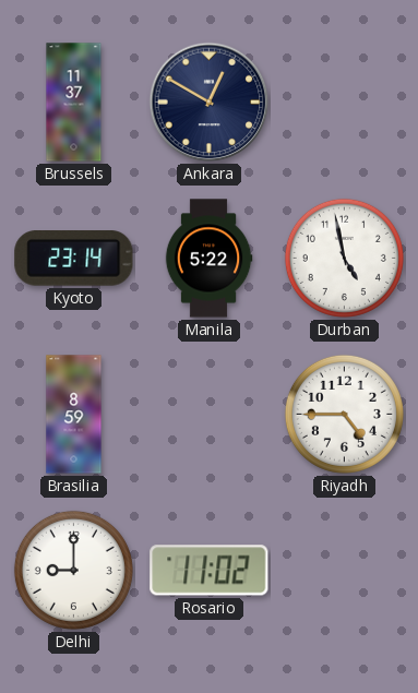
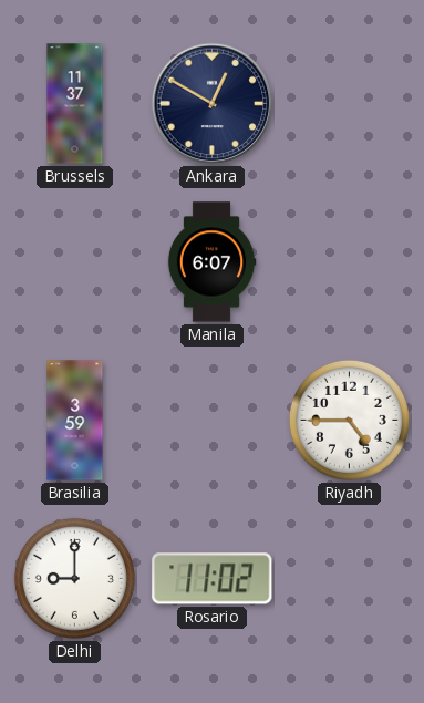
Kyoto: 23:14 -> none
Manila: 5:22 -> 6:07
Durban: 4:58 -> none
Brasilia: 8:59 -> 3:59
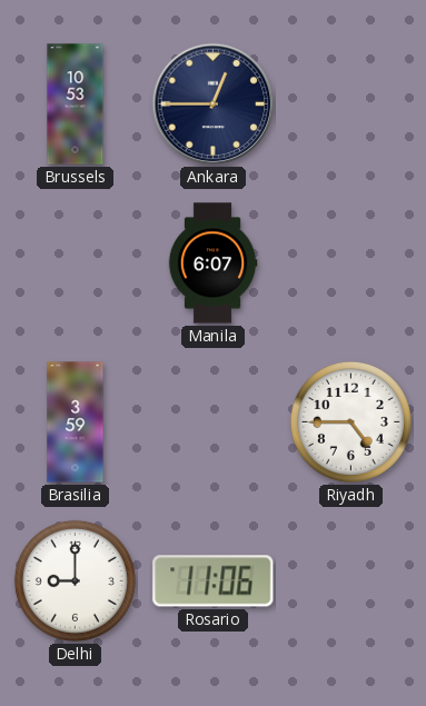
Brussels: 11:37 -> 10:53
Ankara: 12:50 -> 12:45
Rosario: 11:02 -> 11:06
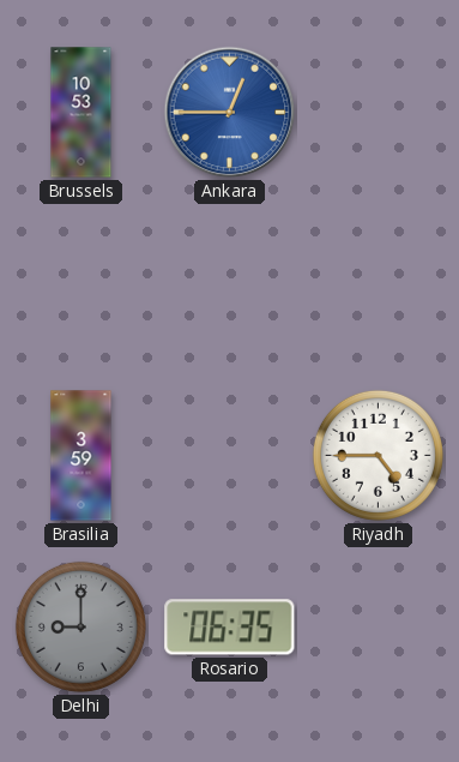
Ankara dial: navy -> blue
Manila: 6:07 -> none
Delhi dial: white -> grey
Rosario: 11:06 -> 06:35
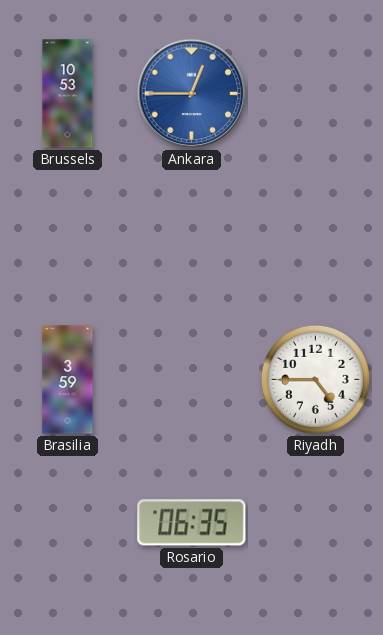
Delhi: 9:00 -> none
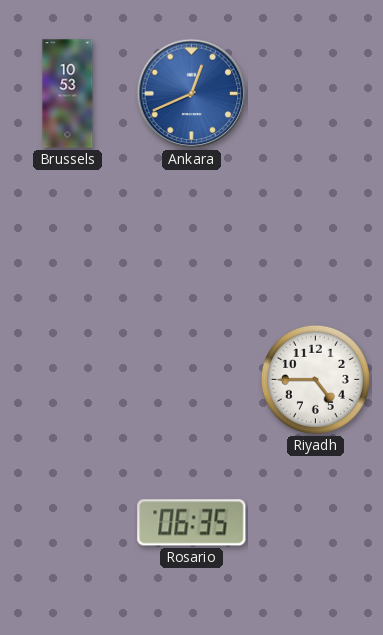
Ankara: 12:45 -> 12:41
Brasilia: 3:59 -> none
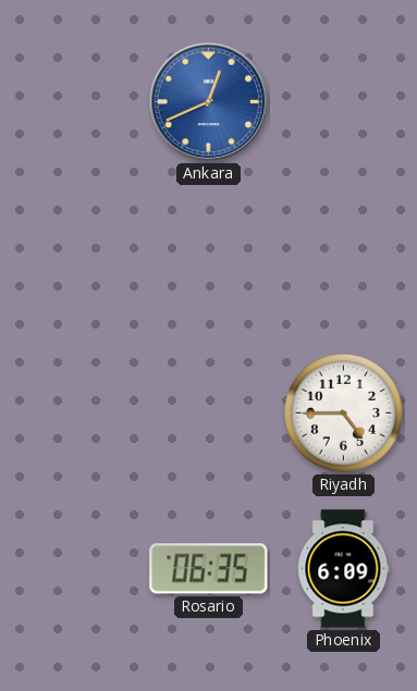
Brussels: 10:53 -> none
Phoenix: none -> 6:09
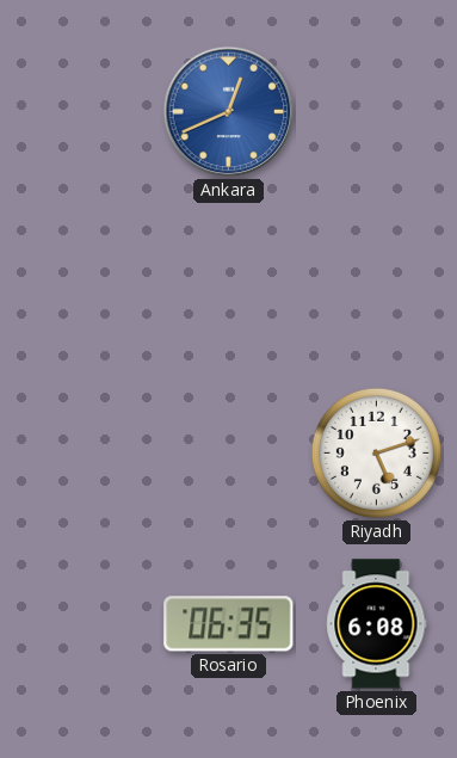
Riyadh: 4:45 -> 5:12
Phoenix: 6:09 -> 6:08
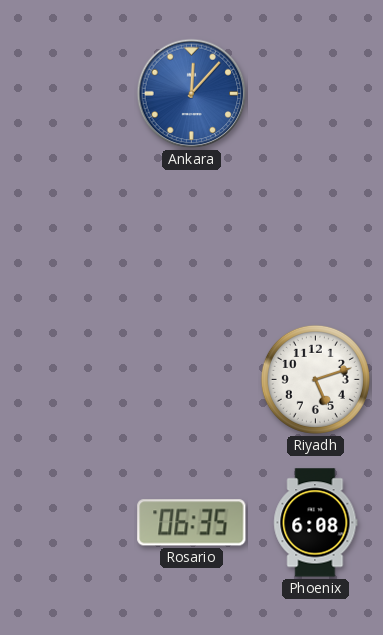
Ankara: 12:41 -> 12:07
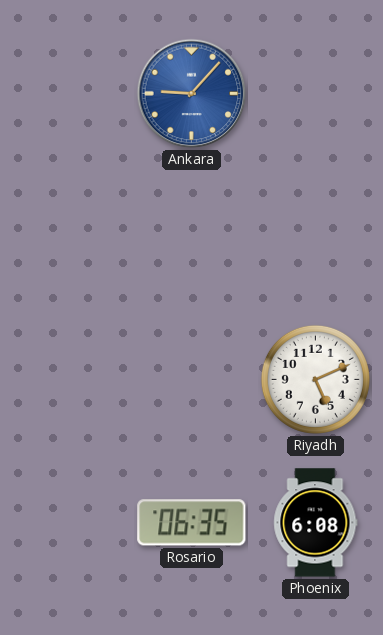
Ankara: 12:07 -> 9:07
Riyadh: 5:12 -> 5:11
